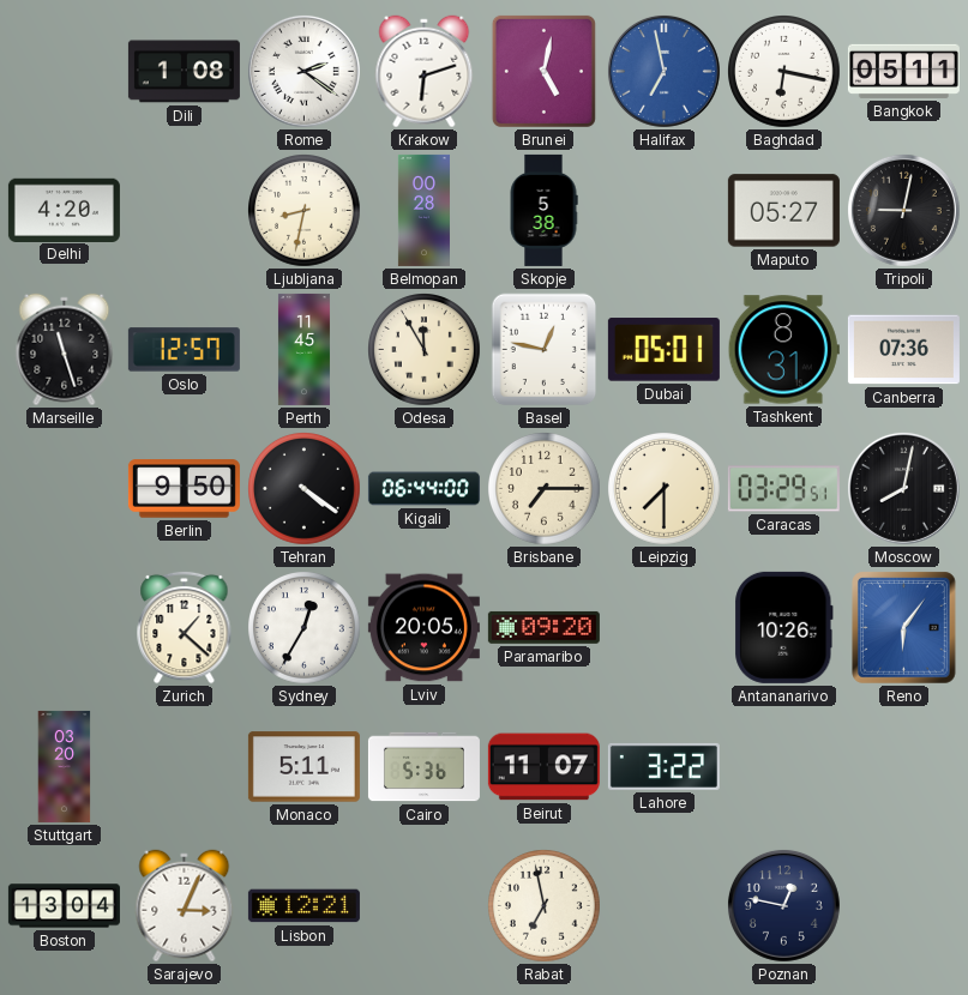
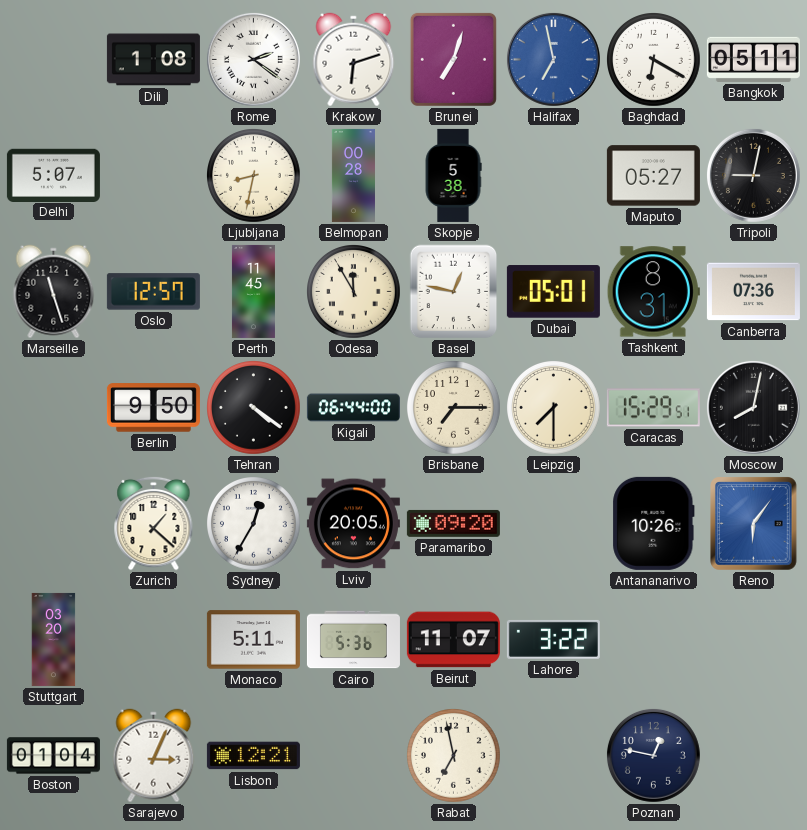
Brunei: 5:02 -> 7:03
Baghdad: 6:17 -> 6:20
Delhi: 4:20 -> 5:07
Caracas: 03:29 -> 15:29
Boston: 13:04 -> 01:04
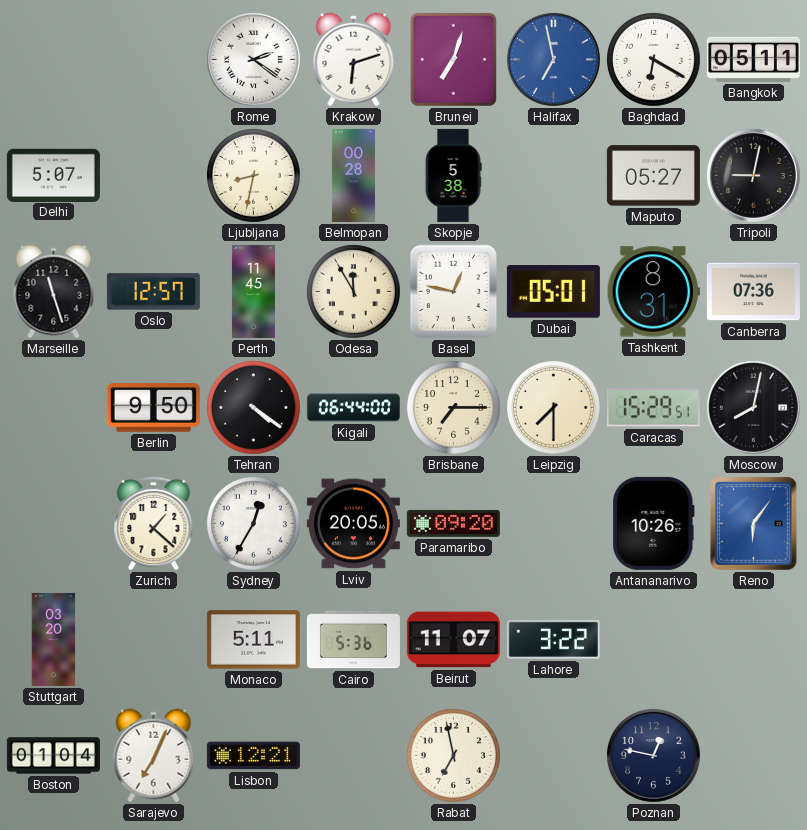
Dili: 1:08 -> none
Sarajevo: 3:04 -> 7:04
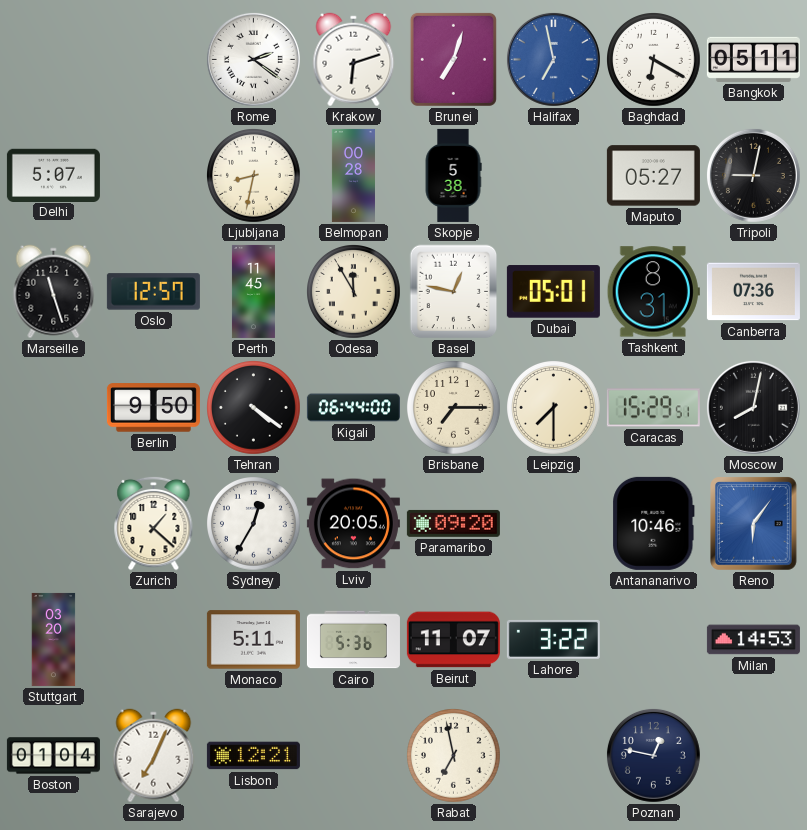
Antananarivo: 10:26 -> 10:46
Milan: none -> 14:53
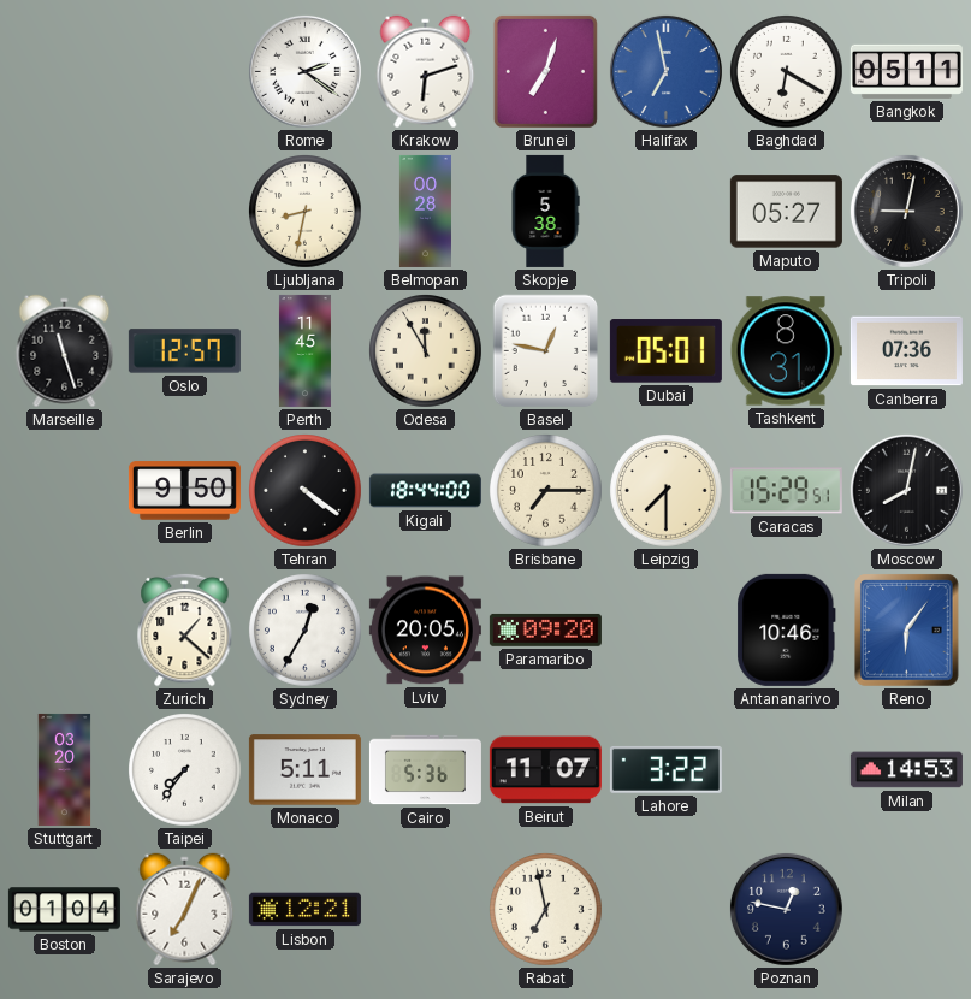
Delhi: 5:07 -> none
Kigali: 06:44 -> 18:44
Taipei: none -> 7:36
